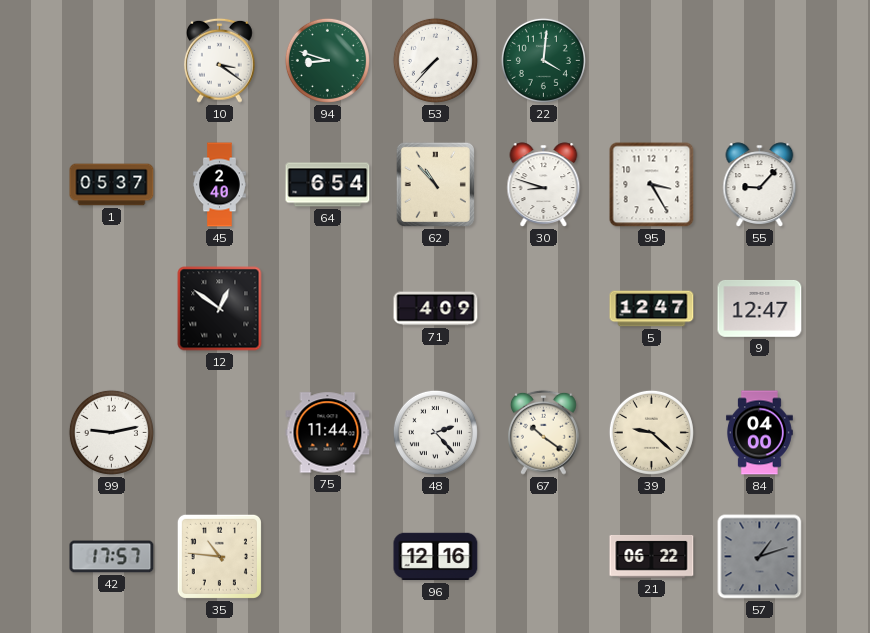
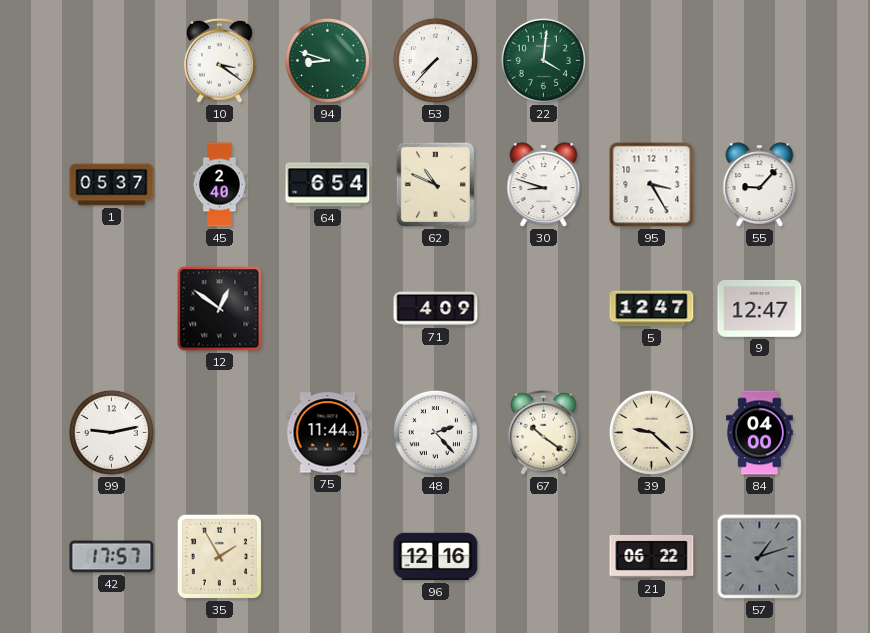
62: 10:53 -> 10:49
35: 10:46 -> 1:55
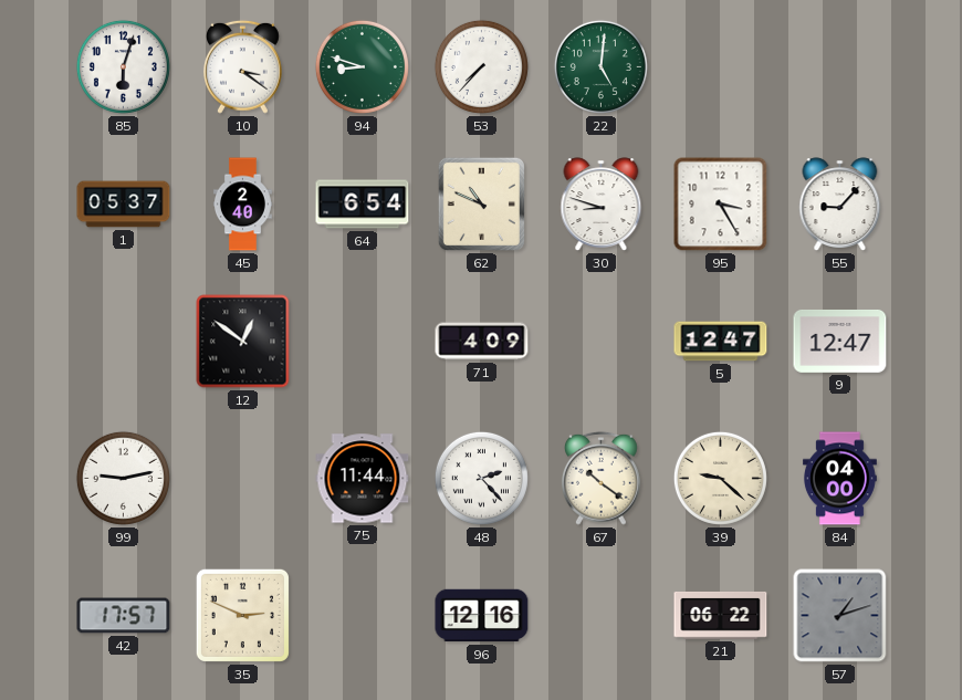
85: none -> 6:03
22: 4:01 -> 5:01
35: 1:55 -> 2:49
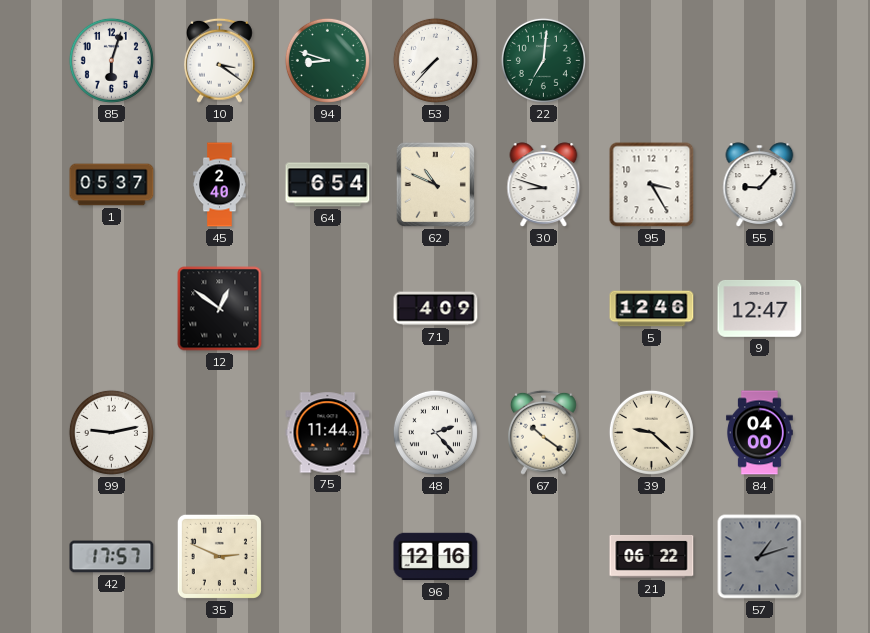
22: 5:01 -> 7:01
5: 12:47 -> 12:46
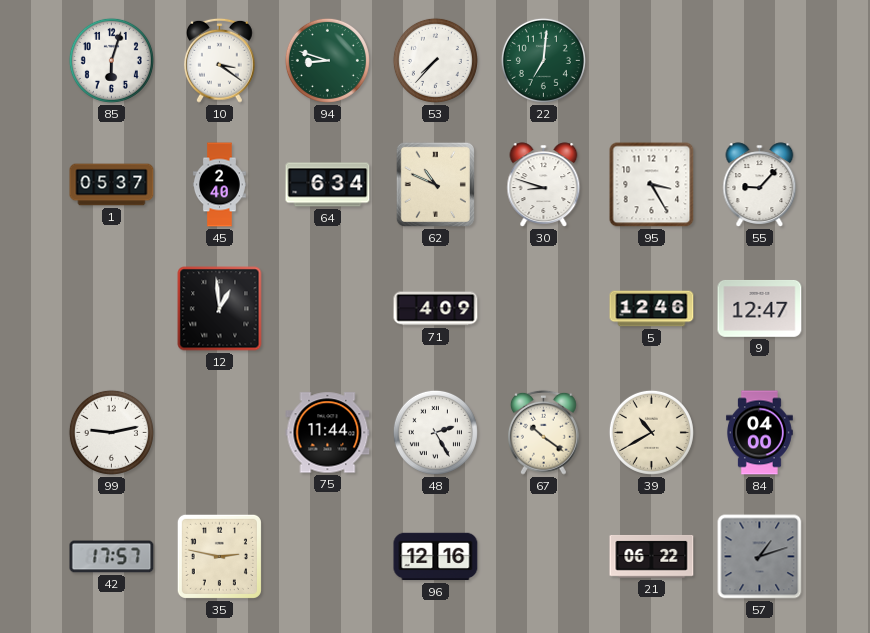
64: 6:54 -> 6:34
12: 12:51 -> 12:59
48: 2:23 -> 2:25
39: 9:22 -> 10:40
35: 2:49 -> 2:47
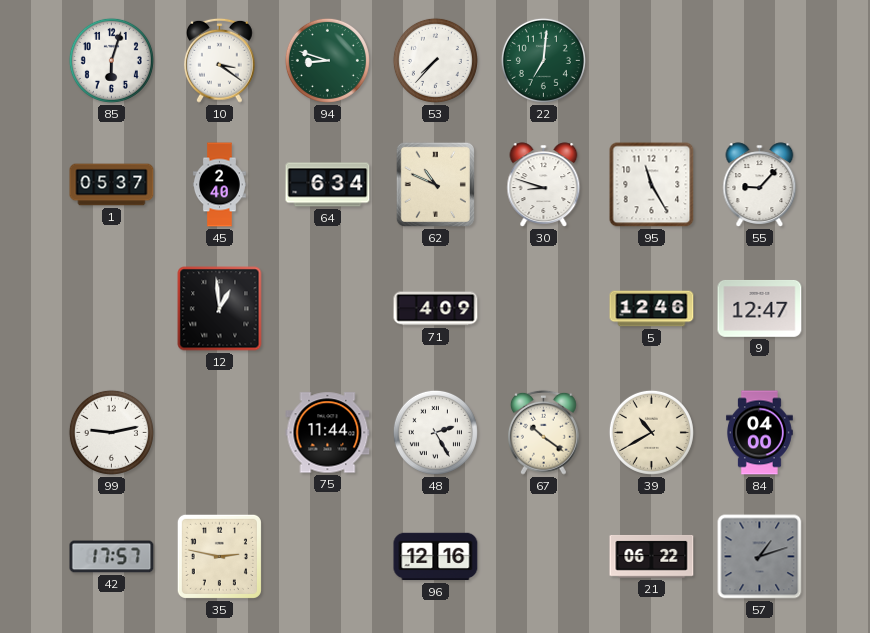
95: 3:25 -> 11:25
